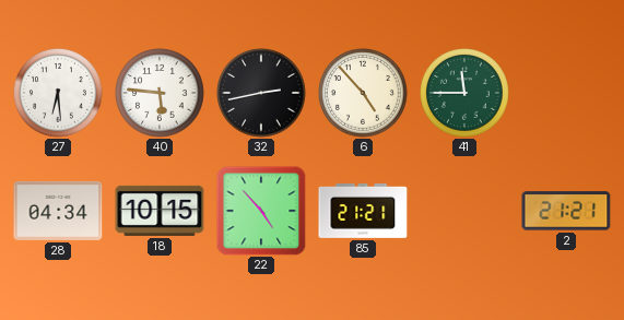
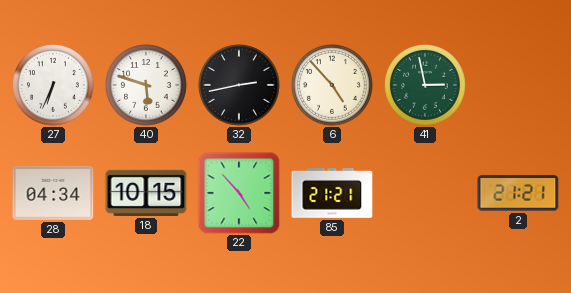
27: 6:29 -> 6:34
40: 5:46 -> 5:48
41: 11:45 -> 2:58
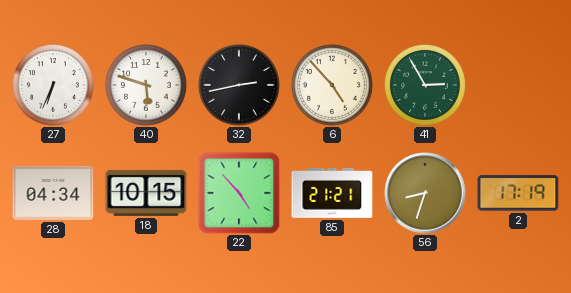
41: 2:58 -> 2:55
56: none -> 8:33
2: 21:21 -> 17:19
